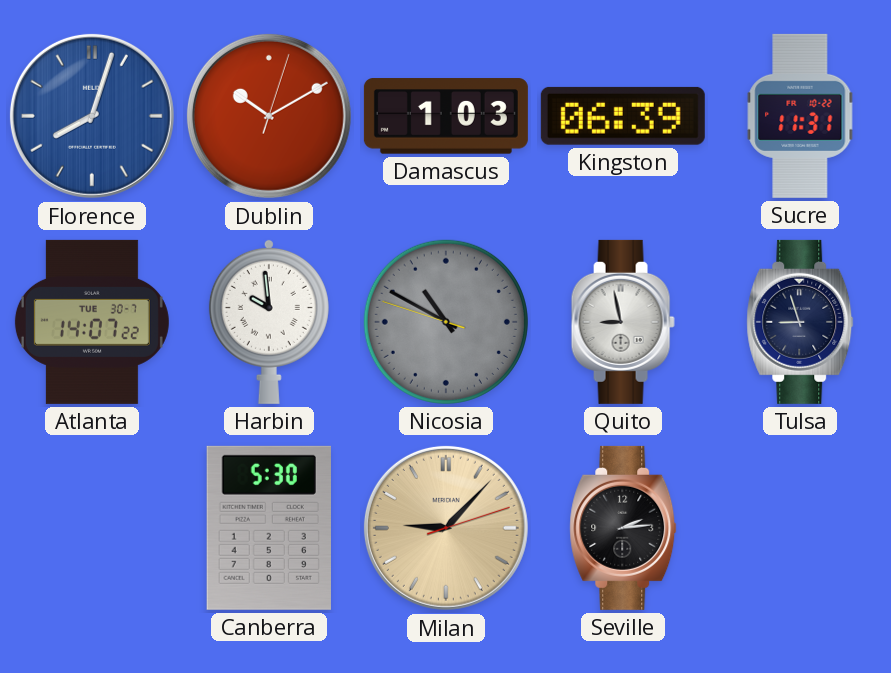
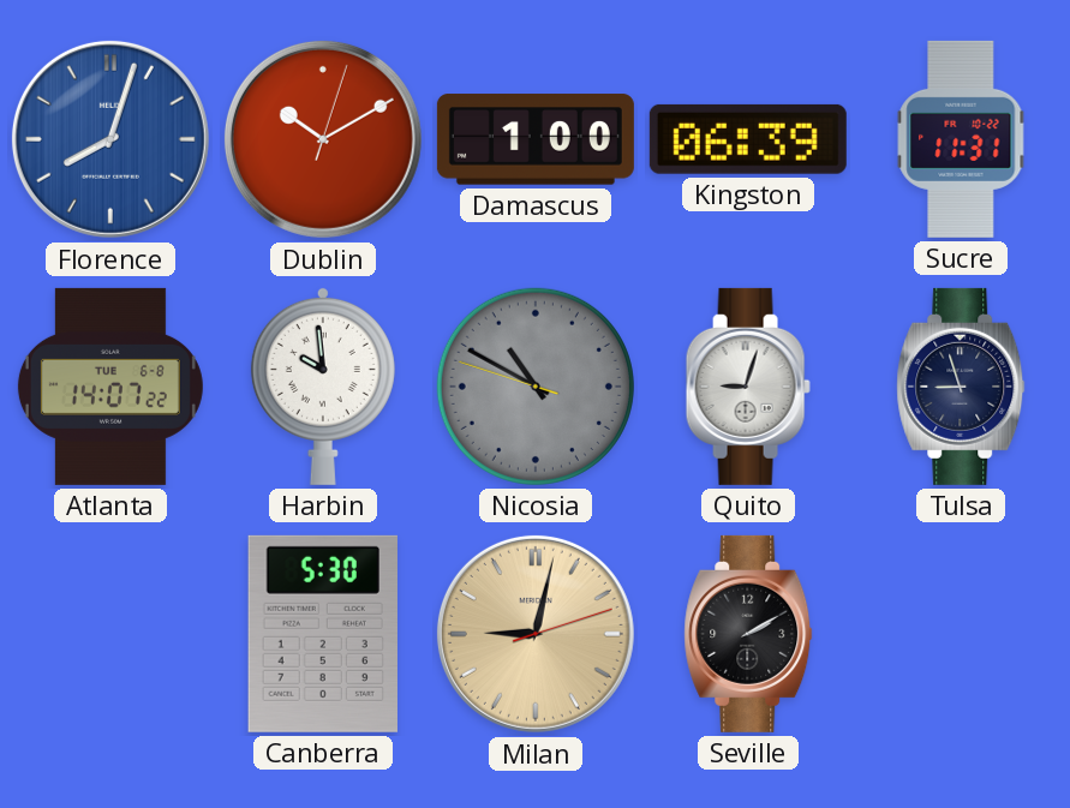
Damascus: 1:03 -> 1:00
Atlanta date: TUE 30-7 -> TUE 6-8
Quito: 8:58 -> 9:03
Milan: 9:07 -> 9:02
Seville: 2:14 -> 2:10
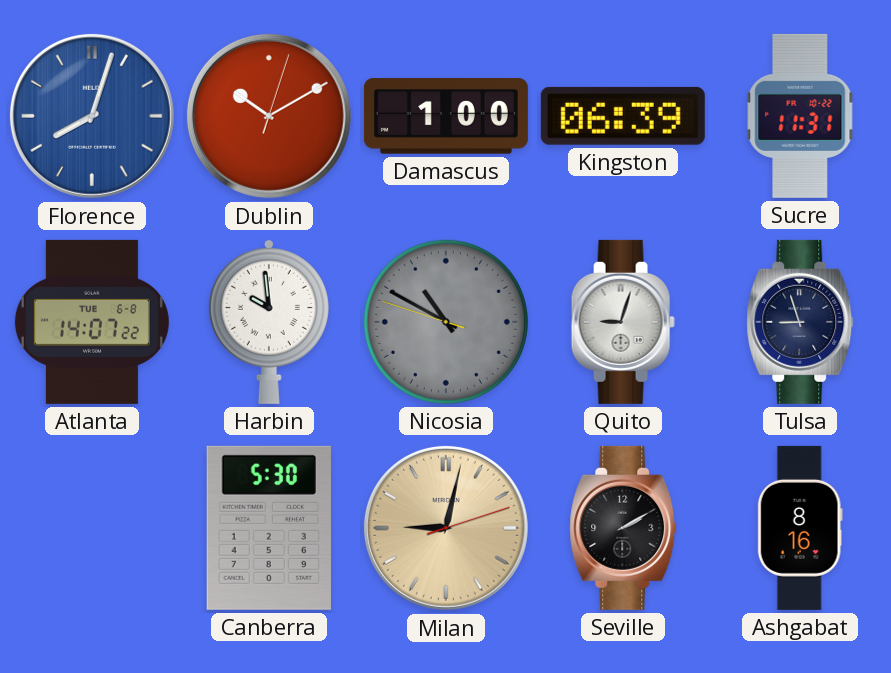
Ashgabat: none -> 8:16
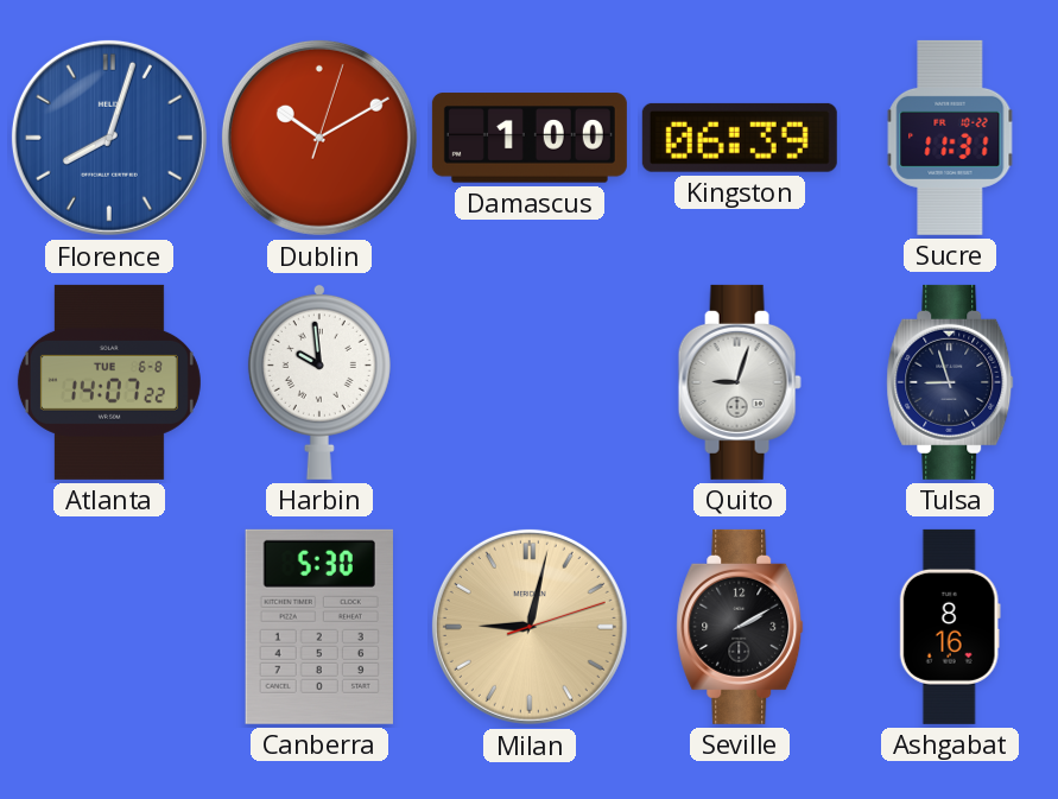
Nicosia: 10:49 -> none
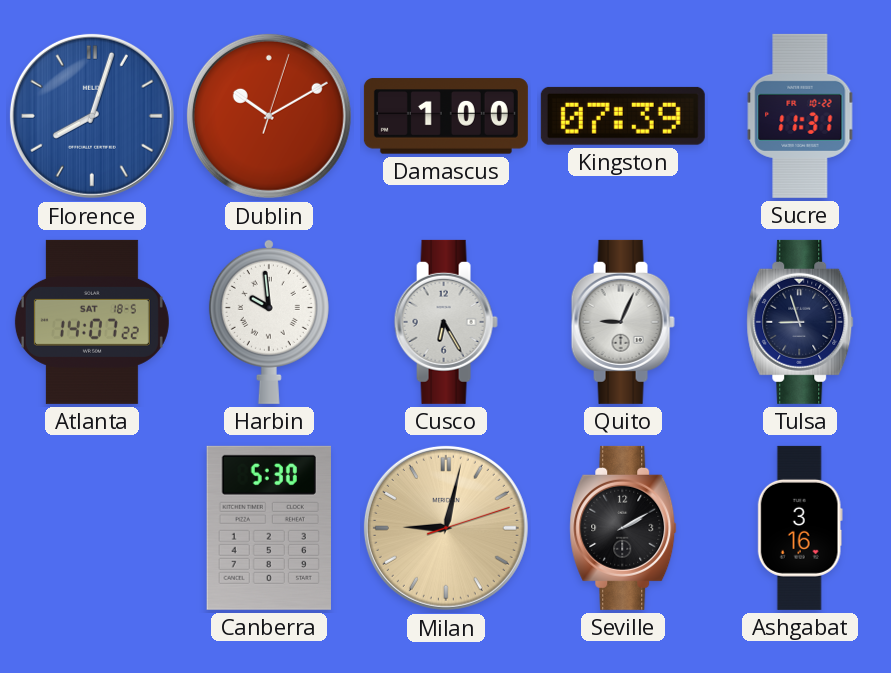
Kingston: 06:39 -> 07:39
Atlanta date: TUE 6-8 -> SAT 18-5
Cusco: none -> 6:25
Quito: 9:03 -> 9:04
Ashgabat: 8:16 -> 3:16
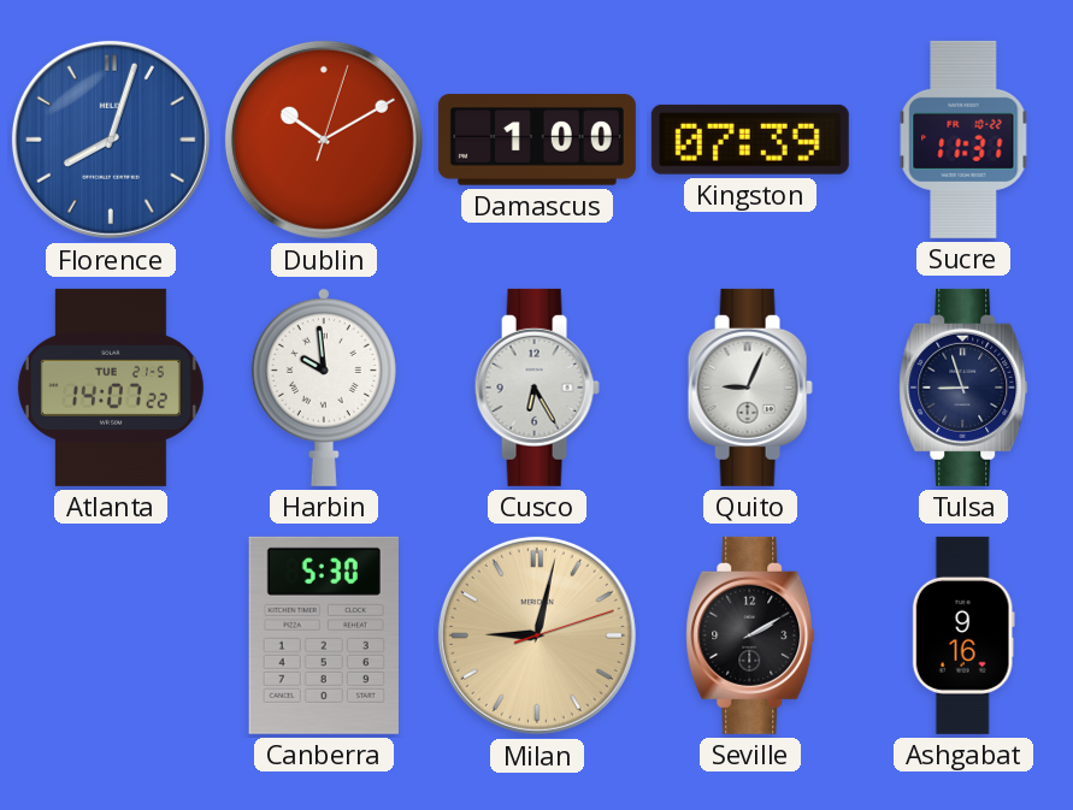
Atlanta date: SAT 18-5 -> TUE 21-5
Ashgabat: 3:16 -> 9:16
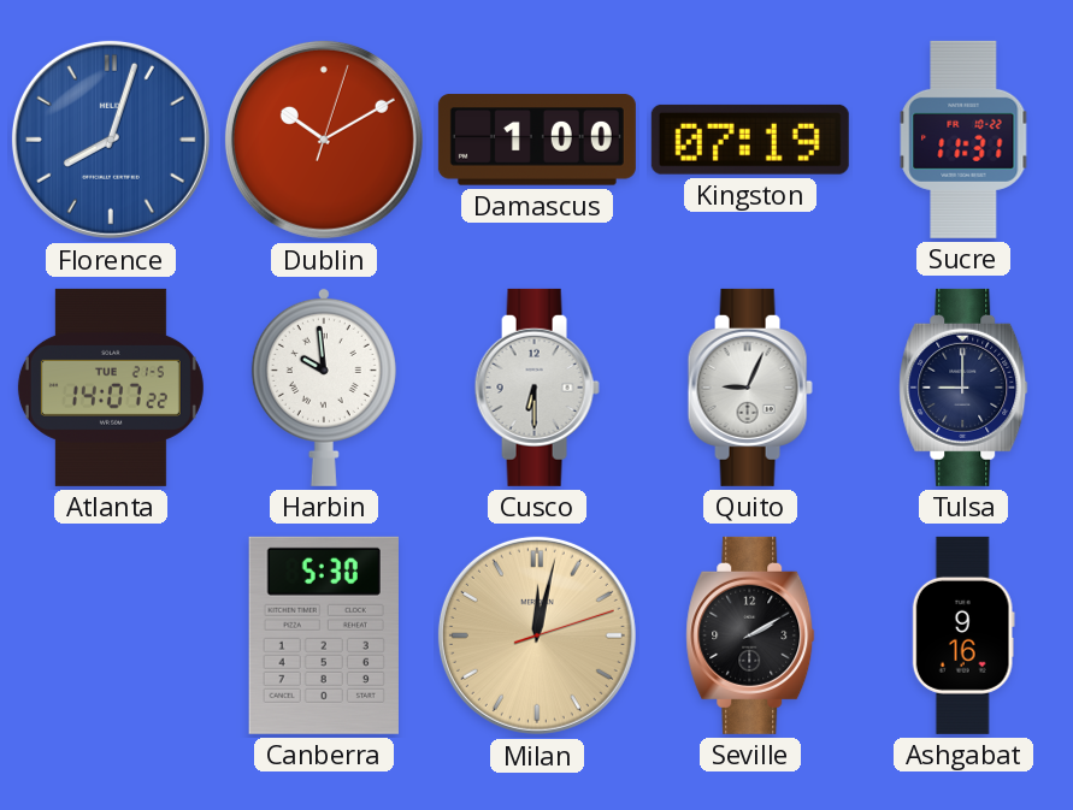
Kingston: 07:39 -> 07:19
Cusco: 6:25 -> 6:30
Tulsa: 8:57 -> 9:00
Milan: 9:02 -> 12:02
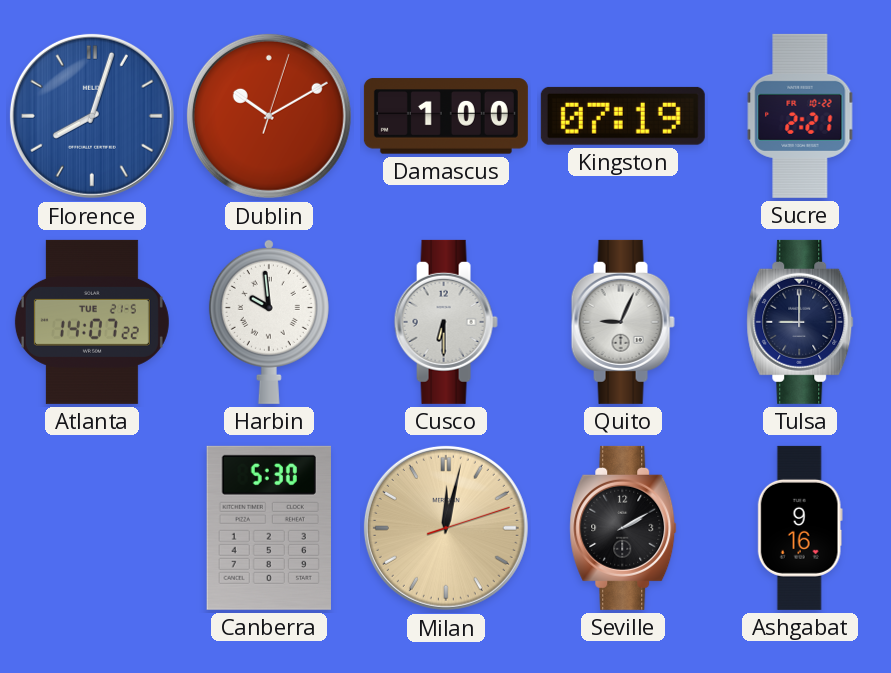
Sucre: 11:31 -> 2:21
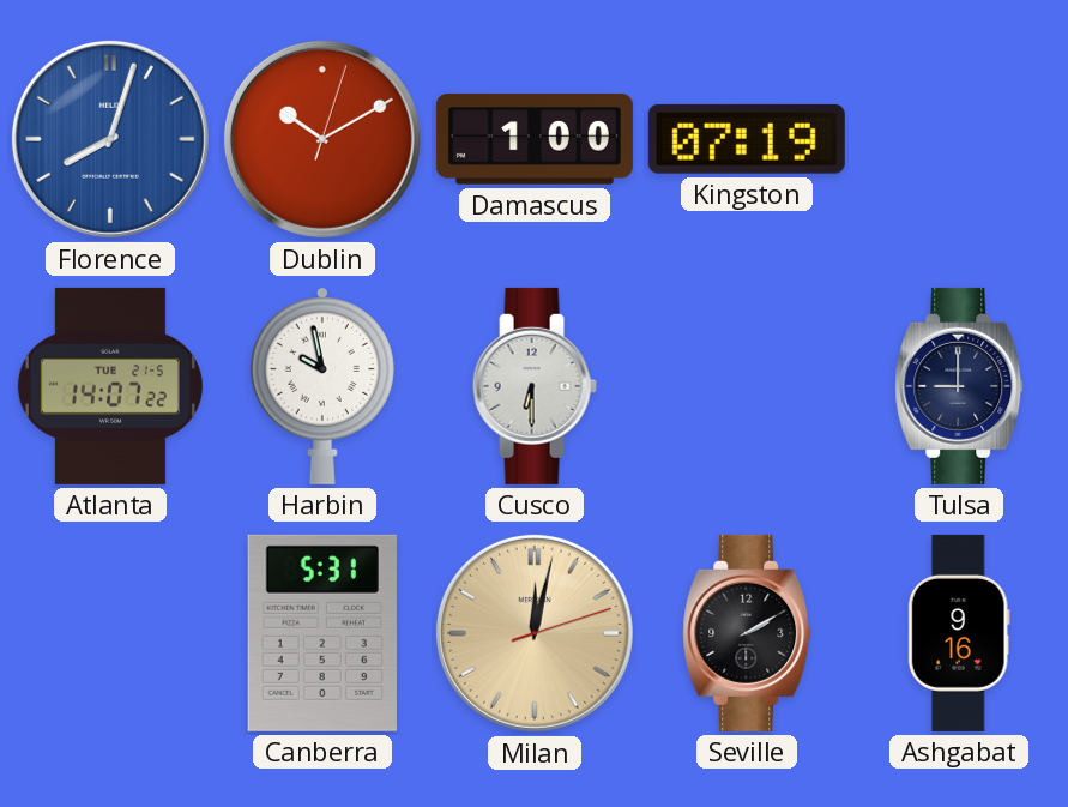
Sucre: 2:21 -> none
Harbin: 9:59 -> 9:58
Quito: 9:04 -> none
Canberra: 5:30 -> 5:31
